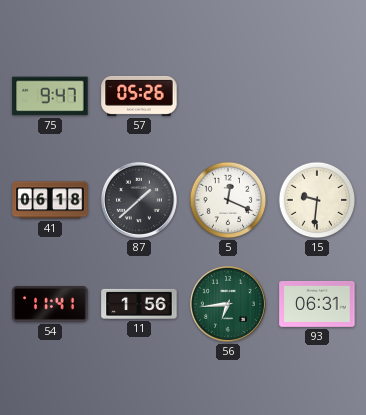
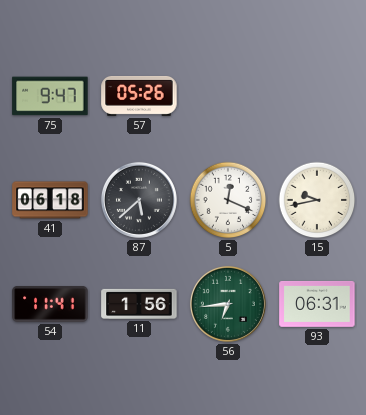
87: 1:38 -> 5:38
15: 9:31 -> 9:43
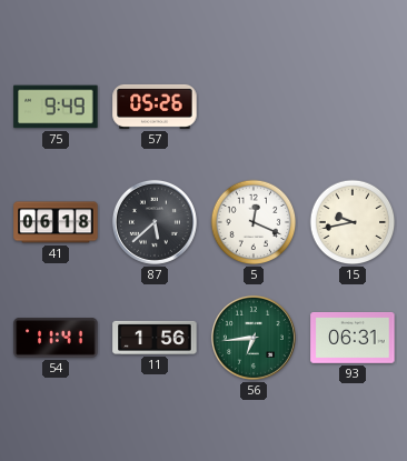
75: 9:47 -> 9:49
